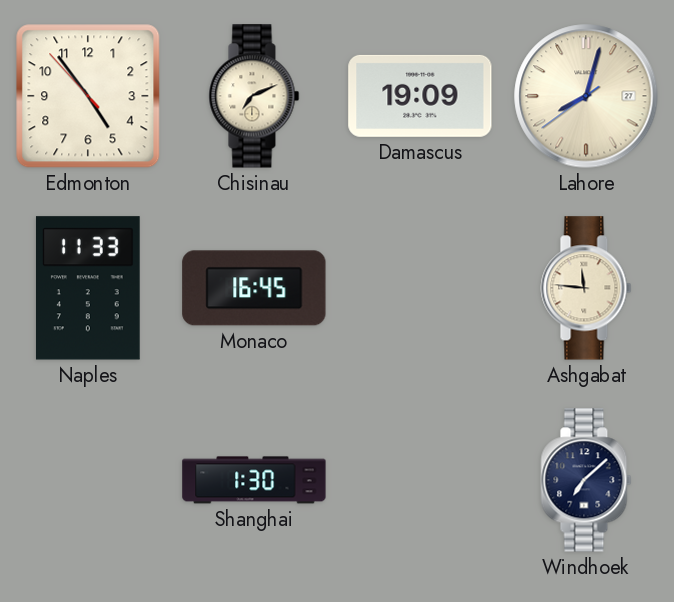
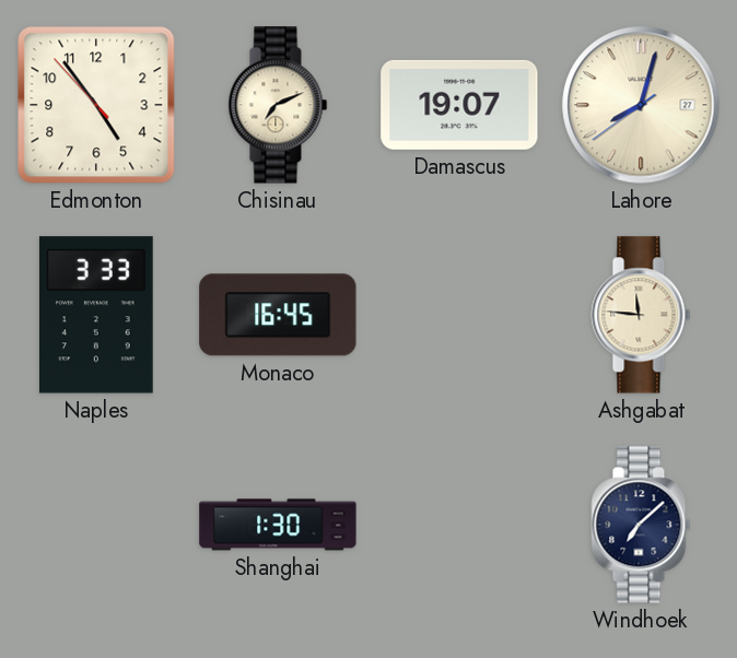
Damascus: 19:09 -> 19:07
Naples: 11:33 -> 3:33
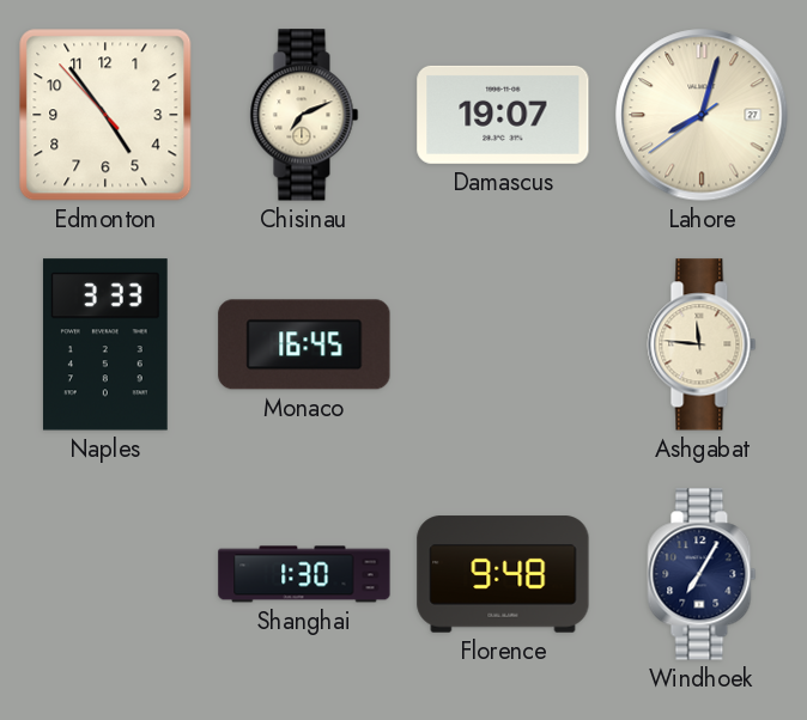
Florence: none -> 9:48
Windhoek: 7:08 -> 7:05
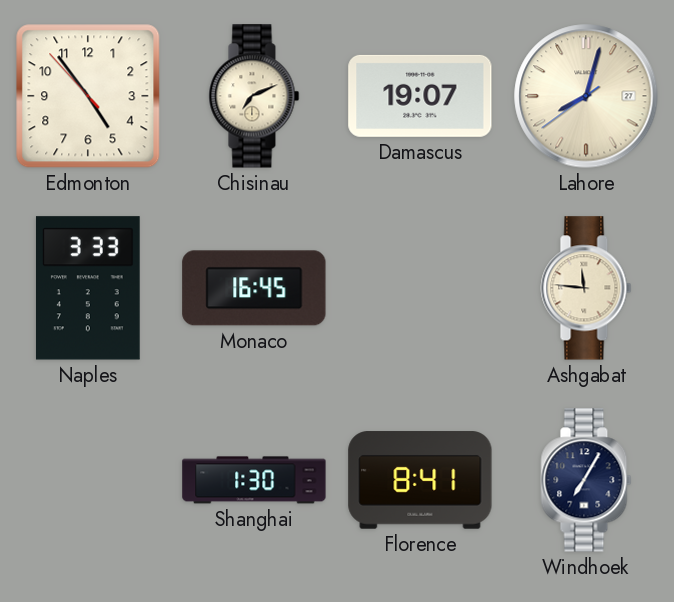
Florence: 9:48 -> 8:41
